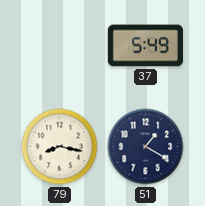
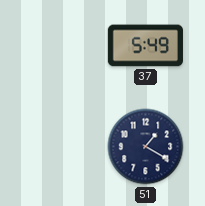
79: 8:17 -> none
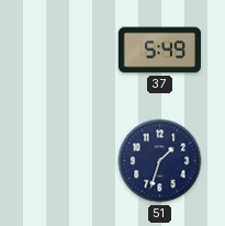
51: 1:20 -> 1:33
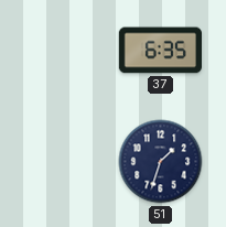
37: 5:49 -> 6:35
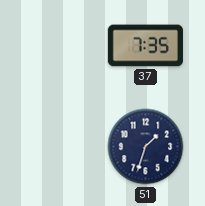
37: 6:35 -> 7:35
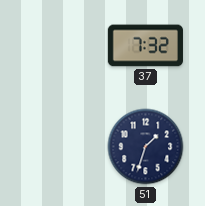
37: 7:35 -> 7:32
